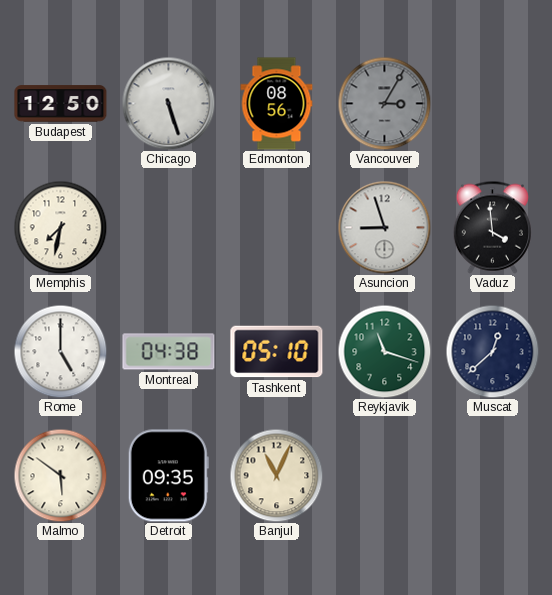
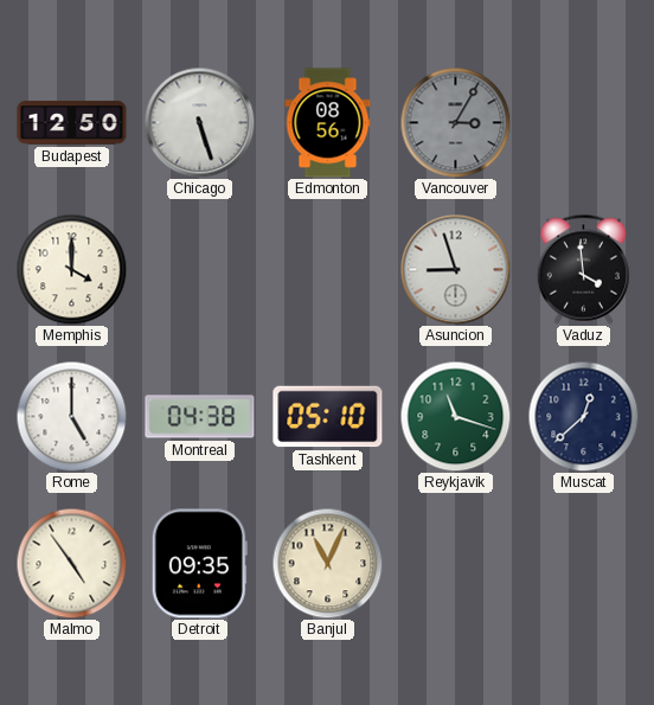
Memphis: 7:32 -> 4:00
Malmo: 5:51 -> 4:54
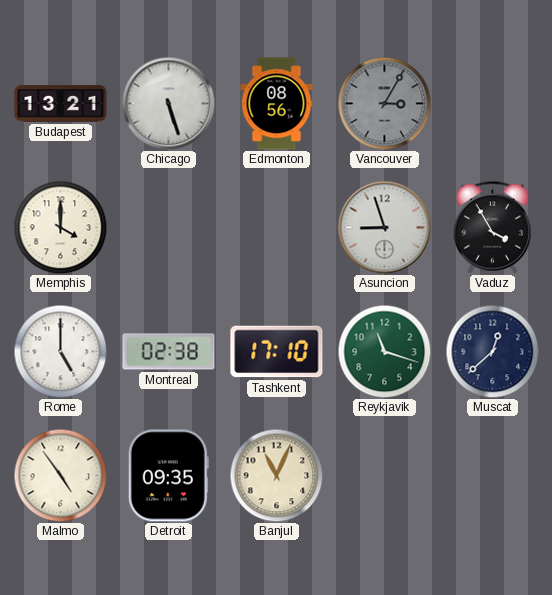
Budapest: 12:50 -> 13:21
Vaduz: 3:59 -> 3:55
Montreal: 04:38 -> 02:38
Tashkent: 05:10 -> 17:10
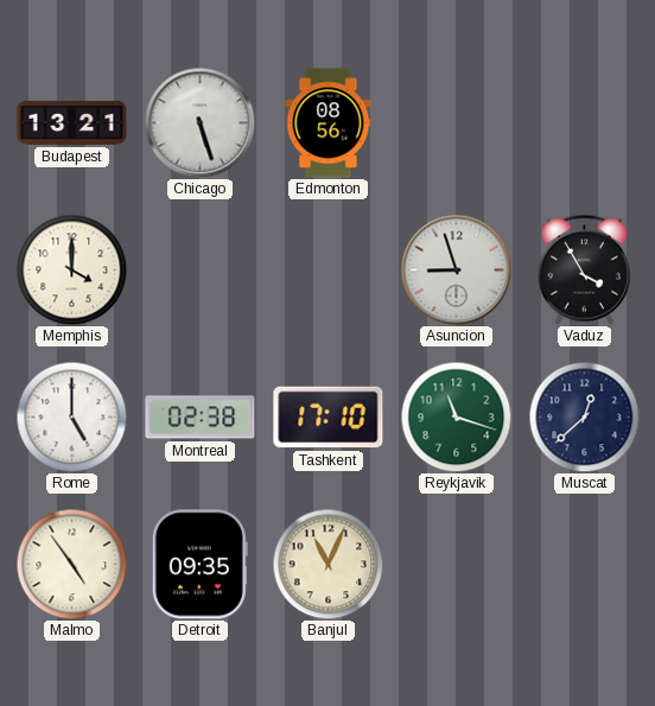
Vancouver: 3:05 -> none
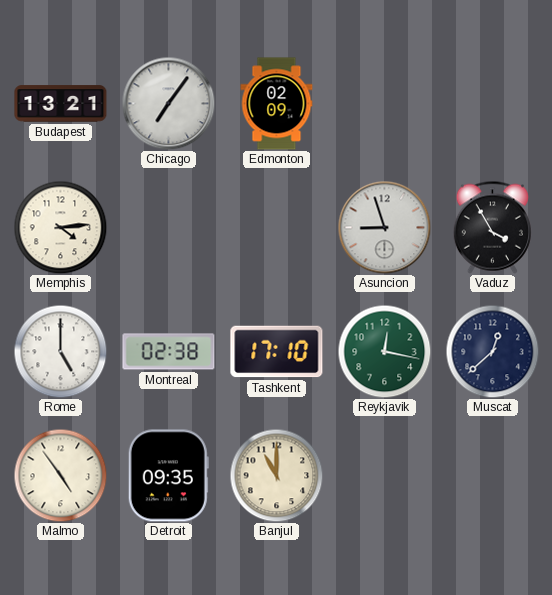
Chicago: 5:27 -> 7:06
Edmonton: 08:56 -> 02:09
Memphis: 4:00 -> 4:14
Reykjavik: 11:18 -> 12:17
Banjul: 11:04 -> 11:00
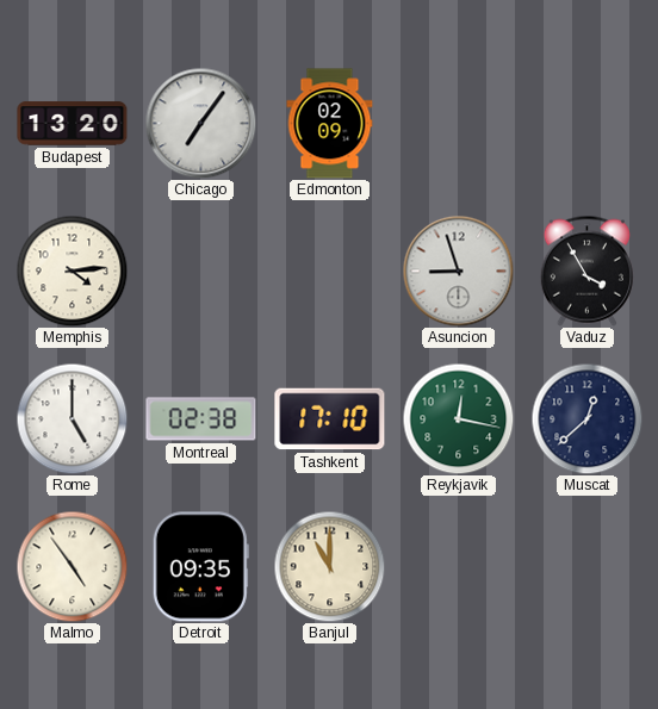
Budapest: 13:21 -> 13:20
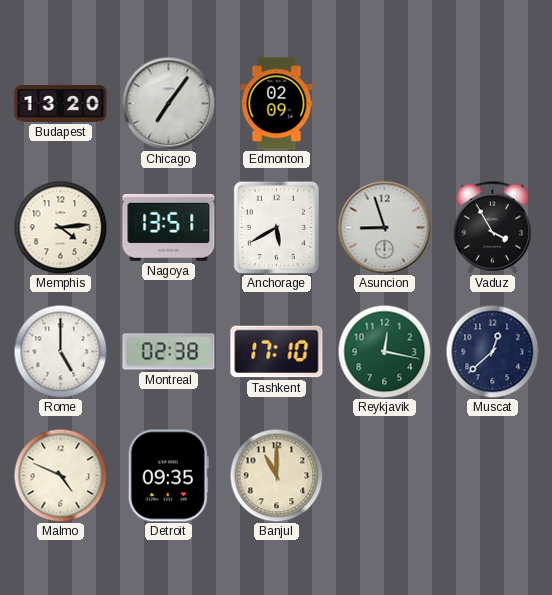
Nagoya: none -> 13:51
Anchorage: none -> 5:40
Malmo: 4:54 -> 4:49
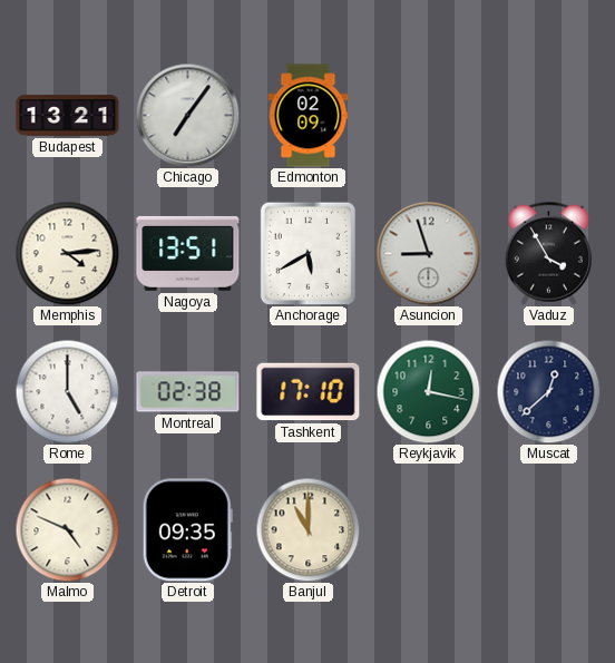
Budapest: 13:20 -> 13:21
